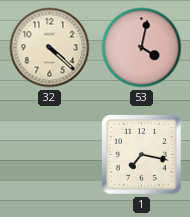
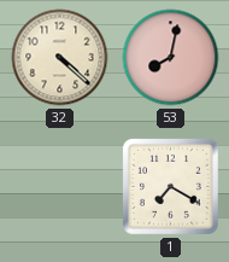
53: 4:02 -> 8:02
1: 7:17 -> 7:20
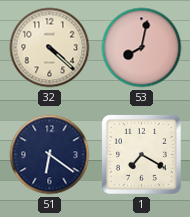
51: none -> 6:21
